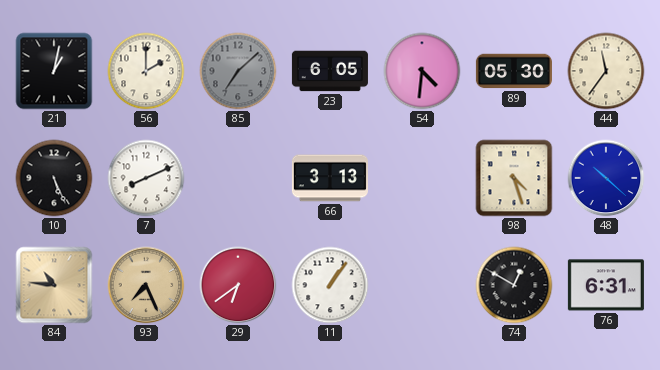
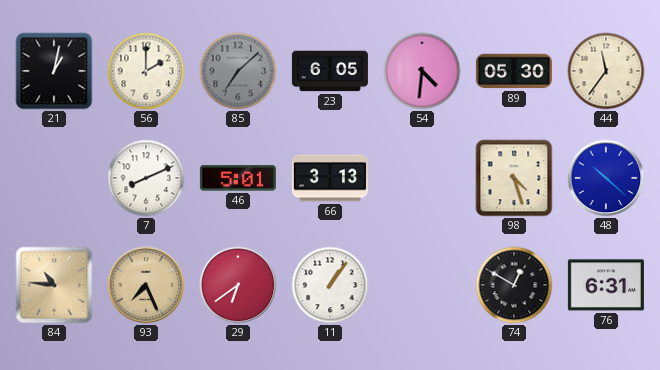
10: 5:26 -> none
46: none -> 5:01
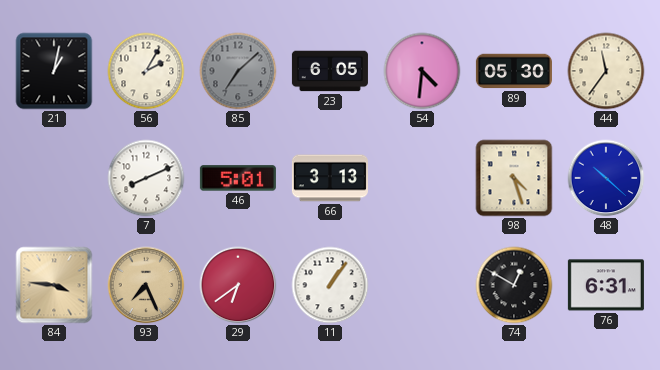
56: 2:00 -> 2:05
84: 10:46 -> 3:46
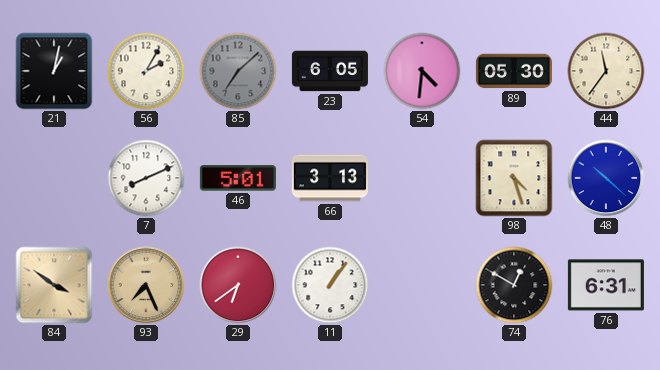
84: 3:46 -> 3:51
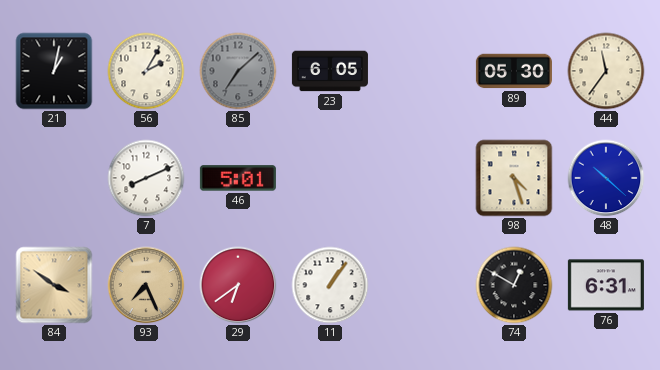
54: 4:31 -> none
66: 3:13 -> none
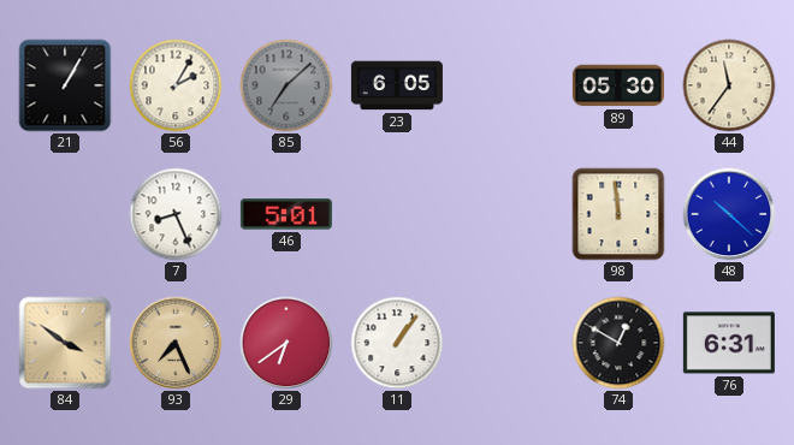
21: 1:02 -> 1:05
7: 8:11 -> 8:26
98: 4:27 -> 11:59
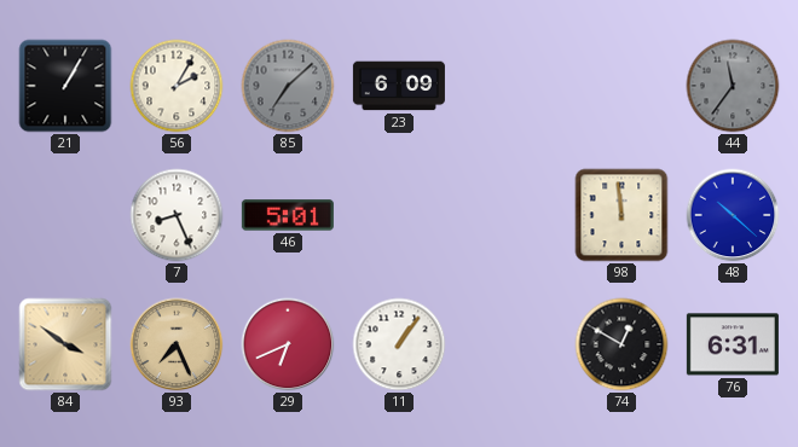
23: 6:05 -> 6:09
89: 05:30 -> none
44 dial: cream -> grey
29: 6:39 -> 6:41
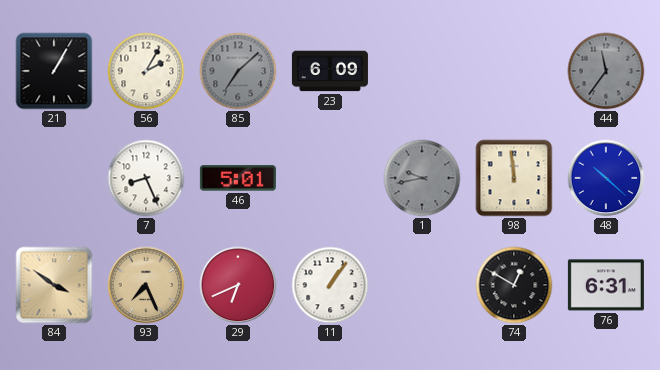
1: none -> 9:43
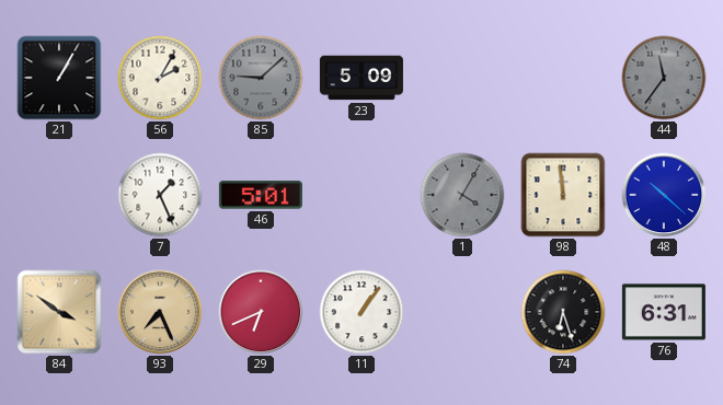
85: 7:08 -> 9:08
23: 6:09 -> 5:09
7: 8:26 -> 1:26
1: 9:43 -> 4:05
74: 12:50 -> 6:27
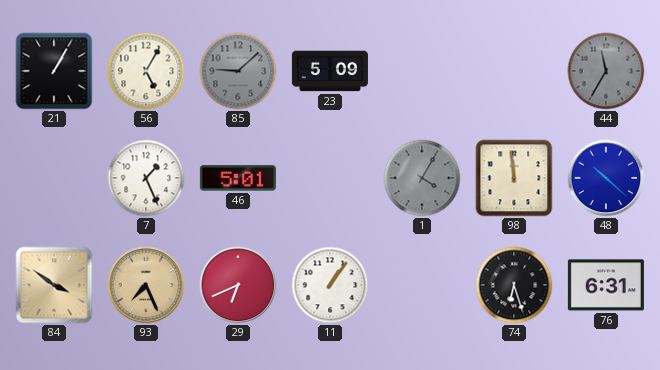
56: 2:05 -> 5:05
44: 11:36 -> 11:35
